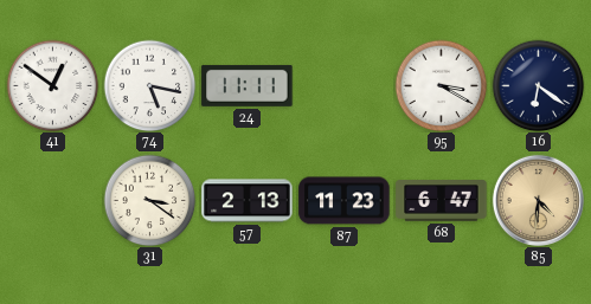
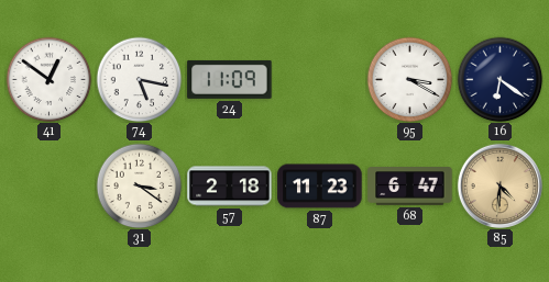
24: 11:11 -> 11:09
57: 2:13 -> 2:18
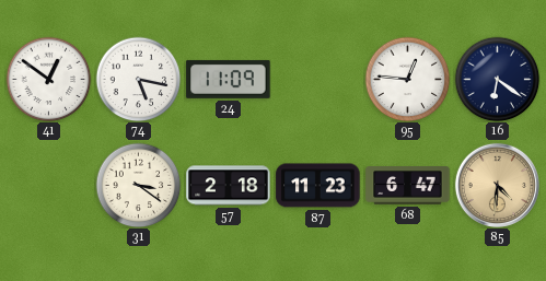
95: 3:20 -> 12:46
